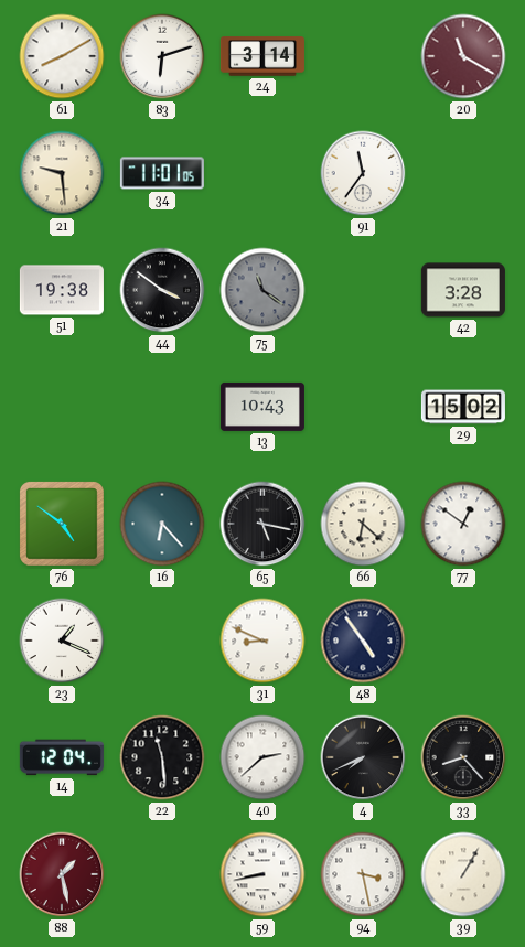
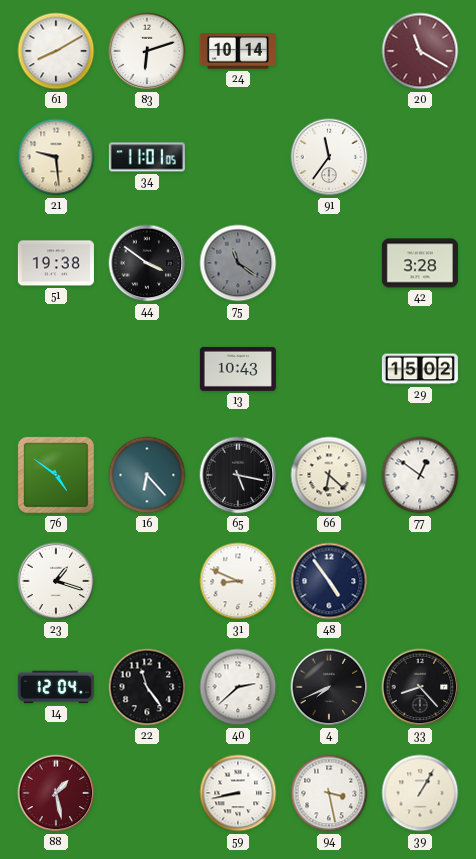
24: 3:14 -> 10:14
23: 1:19 -> 1:18
22: 11:29 -> 11:24
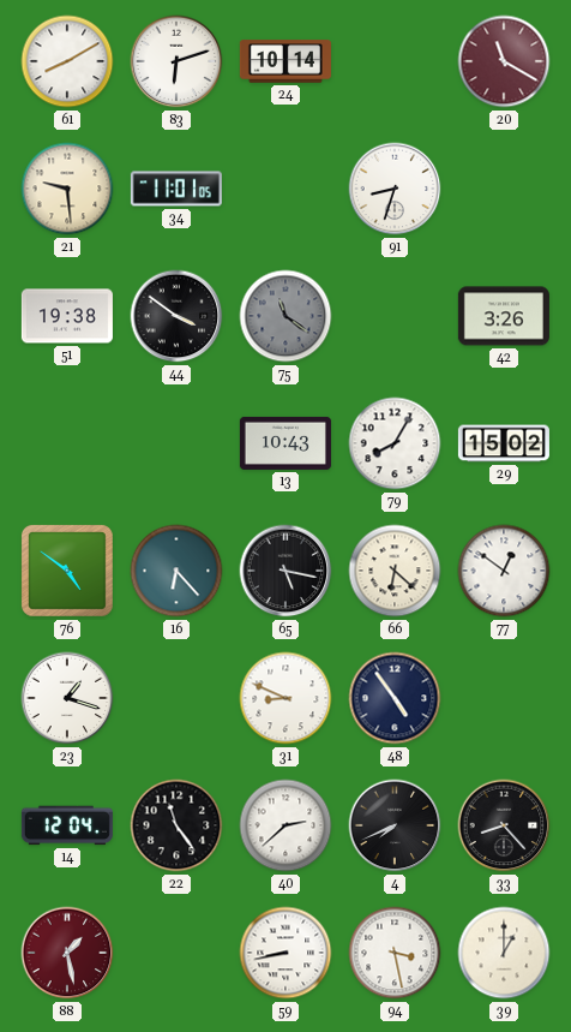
91: 11:36 -> 8:33
42: 3:28 -> 3:26
79: none -> 8:05
39: 1:05 -> 1:00
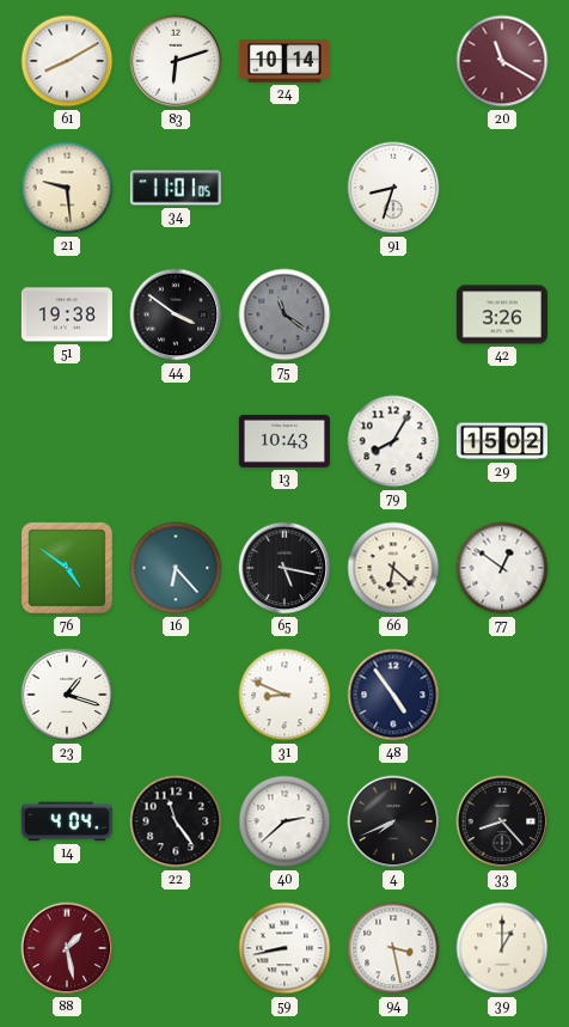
14: 12:04 -> 4:04
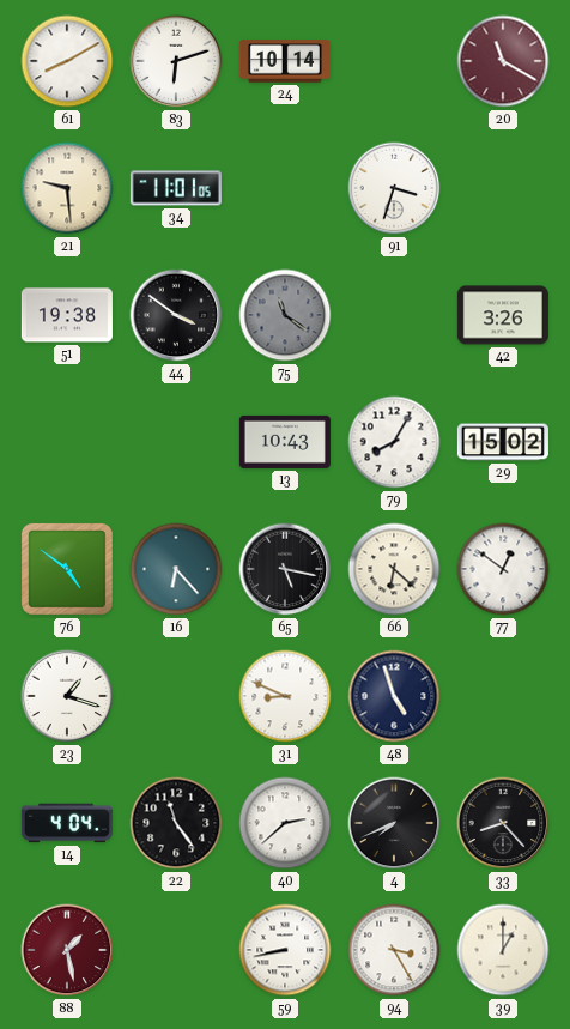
91: 8:33 -> 3:33
48: 4:54 -> 4:57
94: 3:28 -> 3:25
